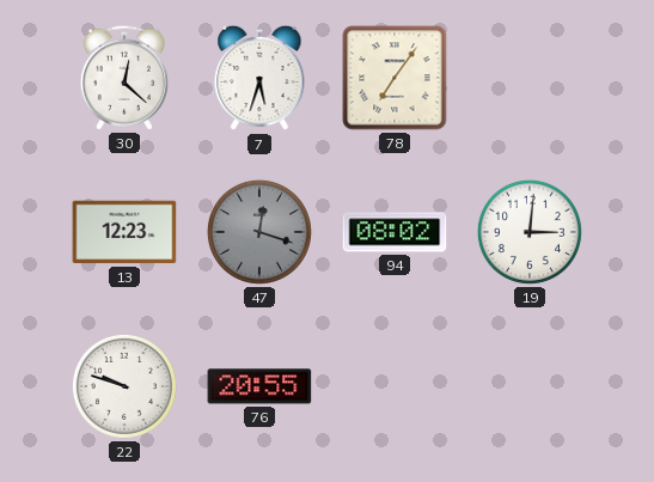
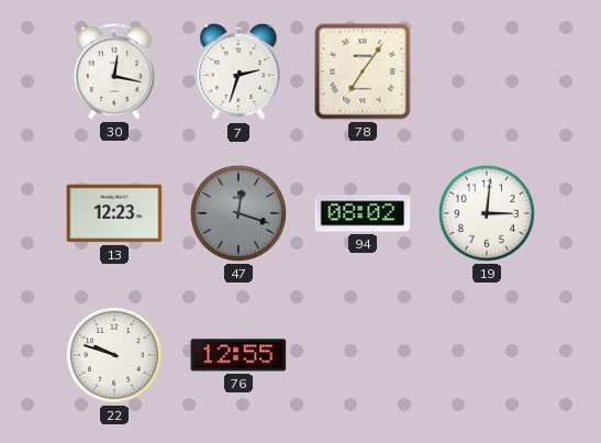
30: 12:22 -> 12:17
7: 5:33 -> 2:33
76: 20:55 -> 12:55
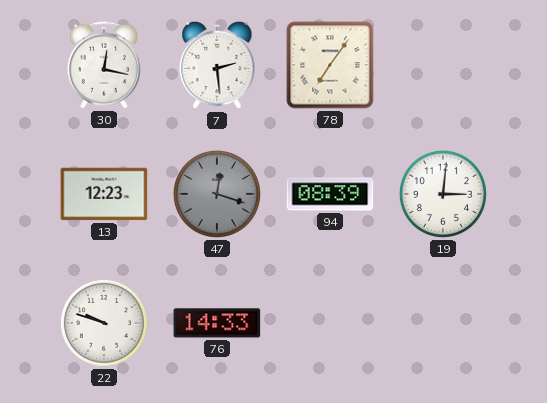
7: 2:33 -> 2:29
94: 08:02 -> 08:39
76: 12:55 -> 14:33
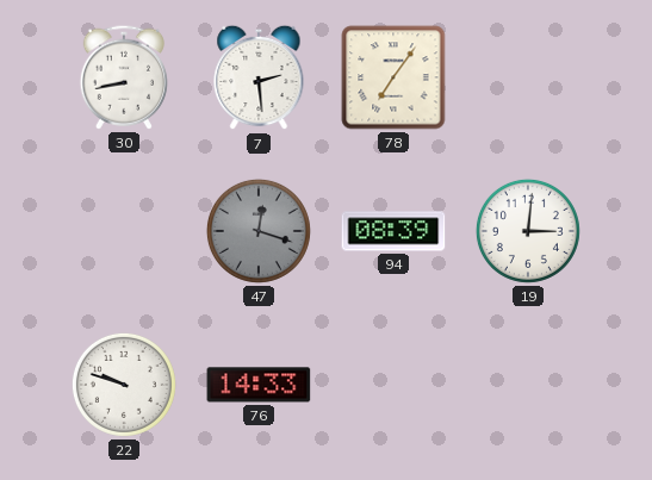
30: 12:17 -> 8:43
13: 12:23 -> none
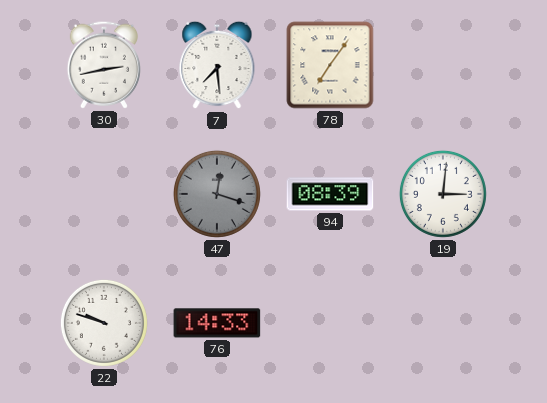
30: 8:43 -> 2:43
7: 2:29 -> 7:29
